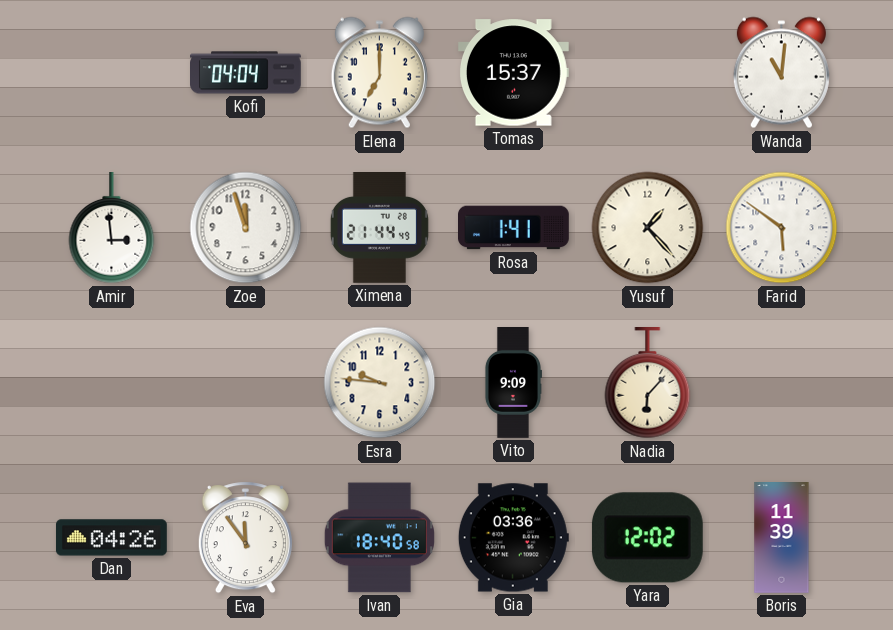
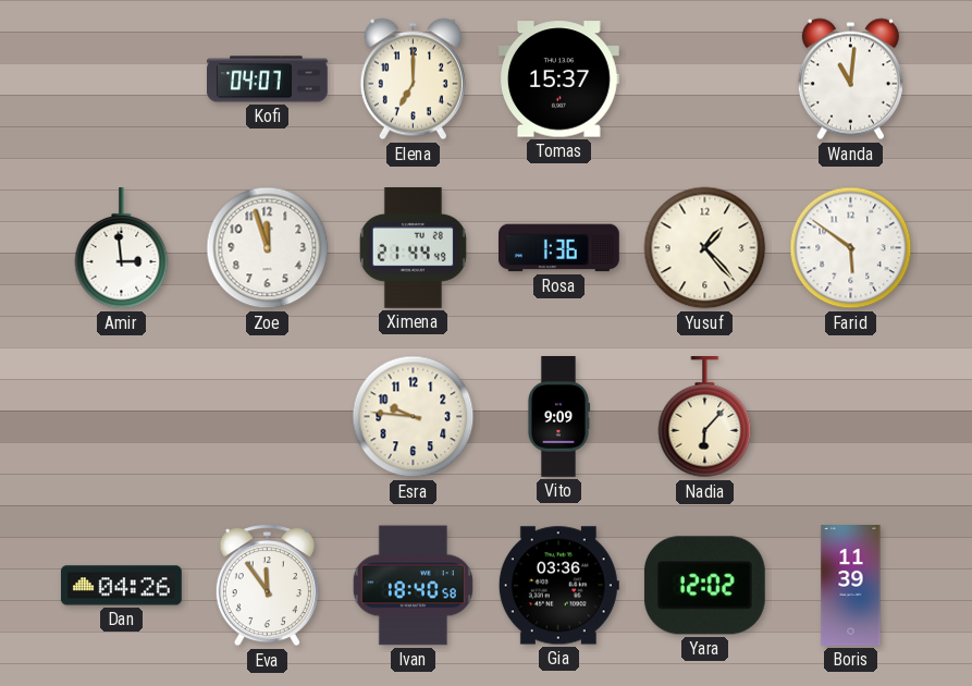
Kofi: 04:04 -> 04:07
Rosa: 1:41 -> 1:36
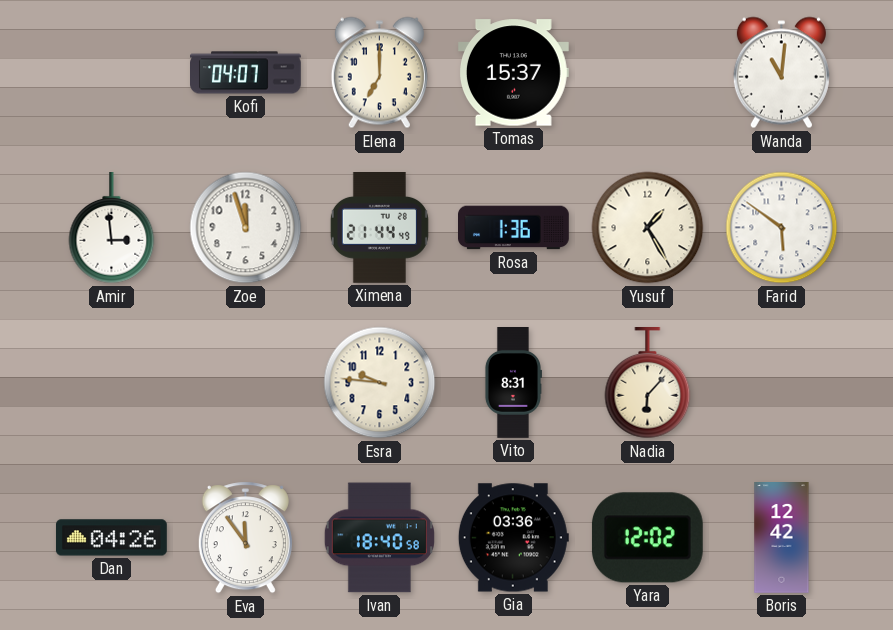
Yusuf: 1:23 -> 1:25
Vito: 9:09 -> 8:31
Boris: 11:39 -> 12:42
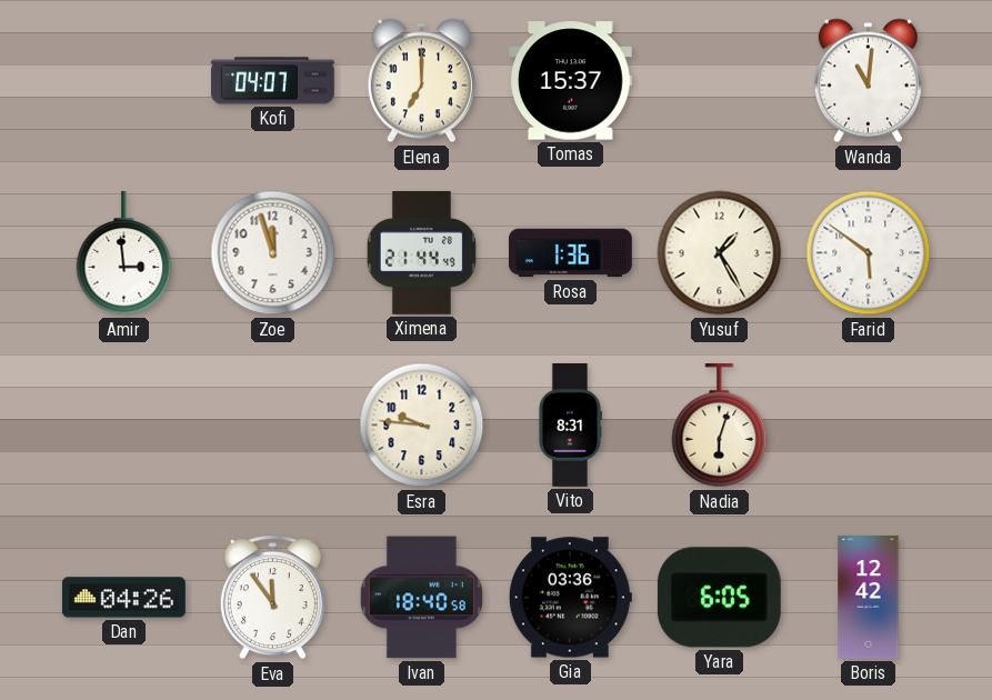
Nadia: 6:07 -> 6:03
Yara: 12:02 -> 6:05
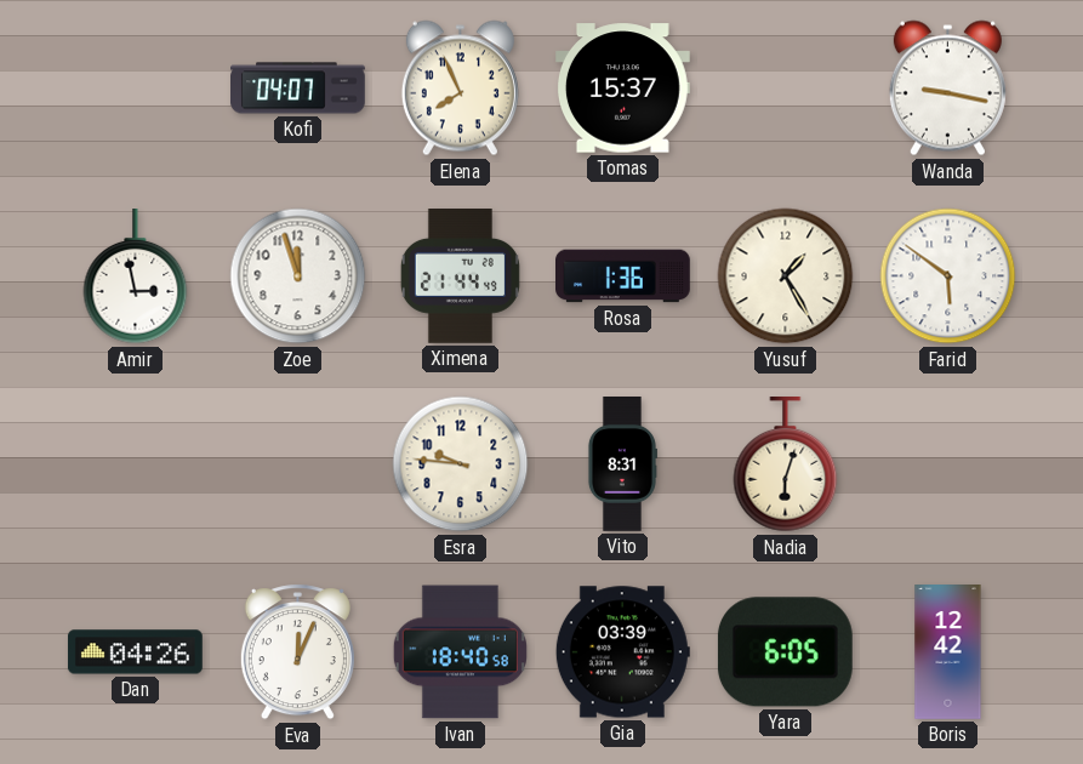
Elena: 7:00 -> 7:56
Wanda: 11:01 -> 9:17
Amir: 2:59 -> 2:58
Eva: 11:54 -> 12:04
Gia: 03:36 -> 03:39
